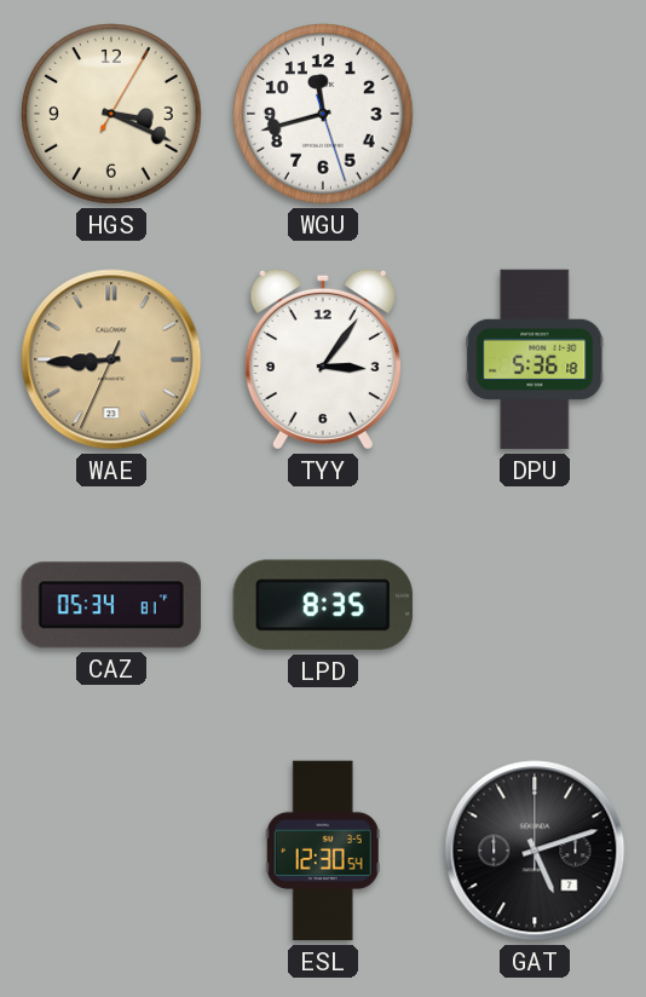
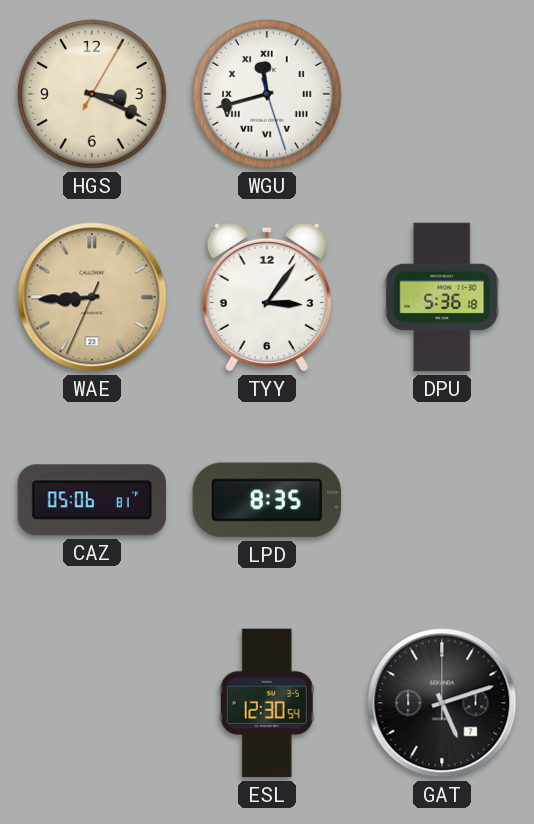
WGU numerals: Arabic -> Roman
CAZ: 05:34 -> 05:06
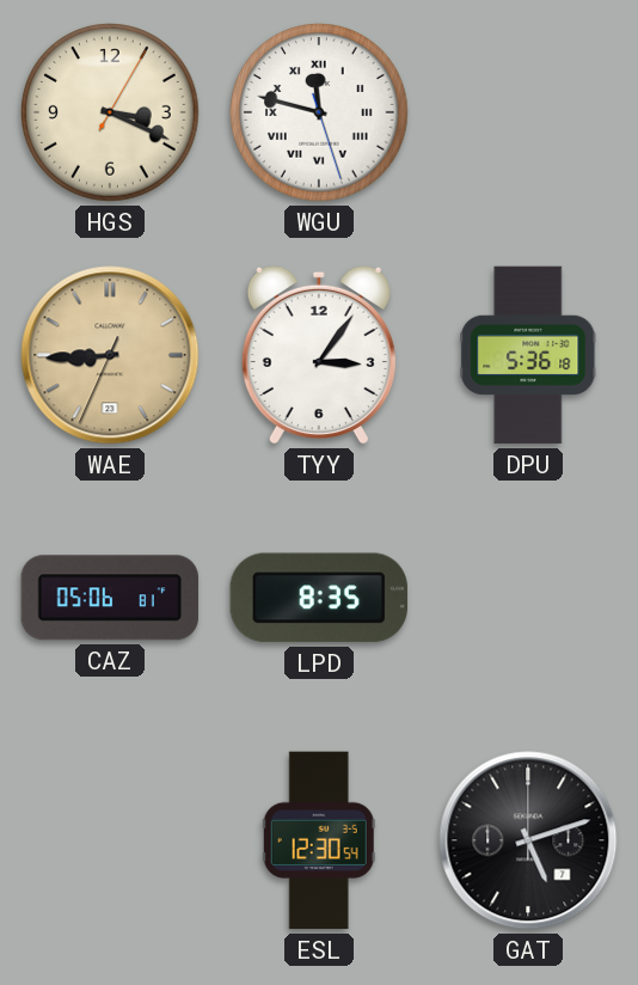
WGU: 11:42 -> 11:47
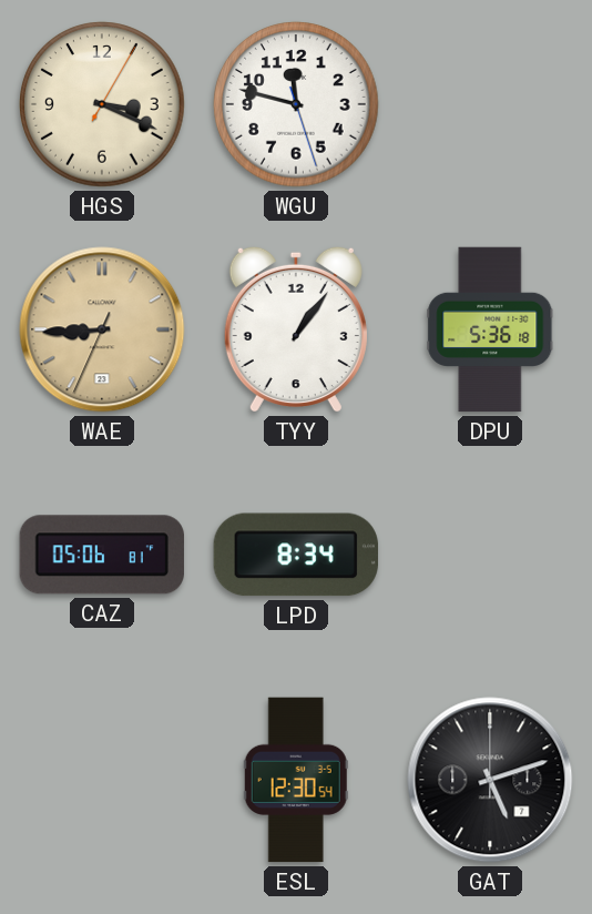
WGU numerals: Roman -> Arabic
TYY: 3:06 -> 1:06
LPD: 8:35 -> 8:34
